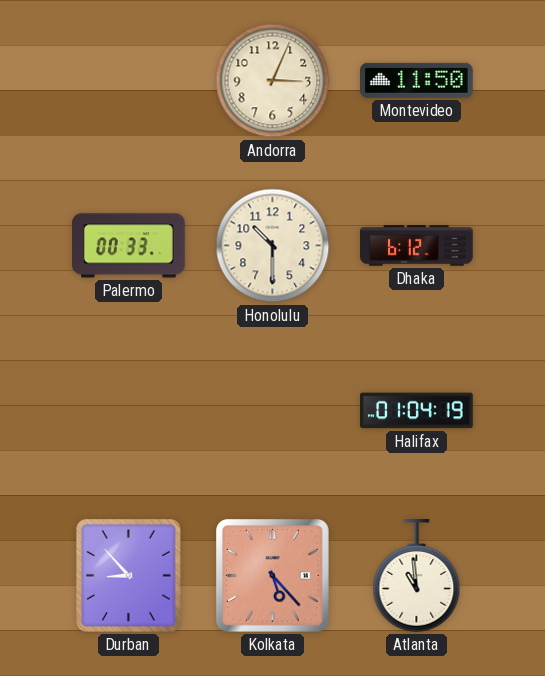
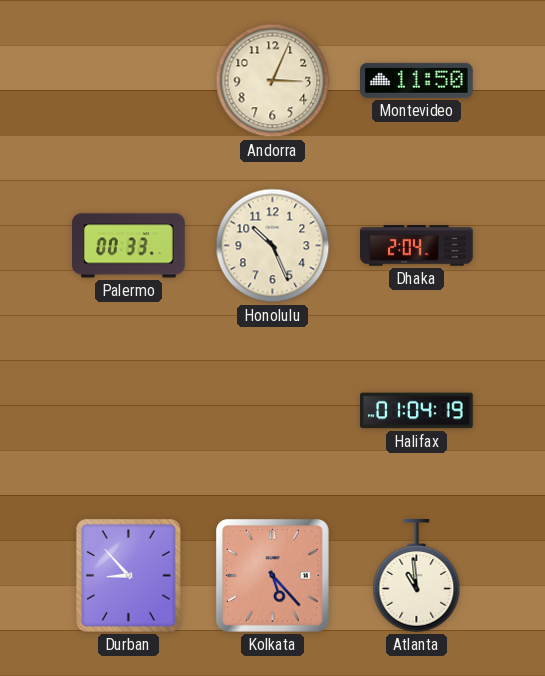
Honolulu: 10:30 -> 10:26
Dhaka: 6:12 -> 2:04
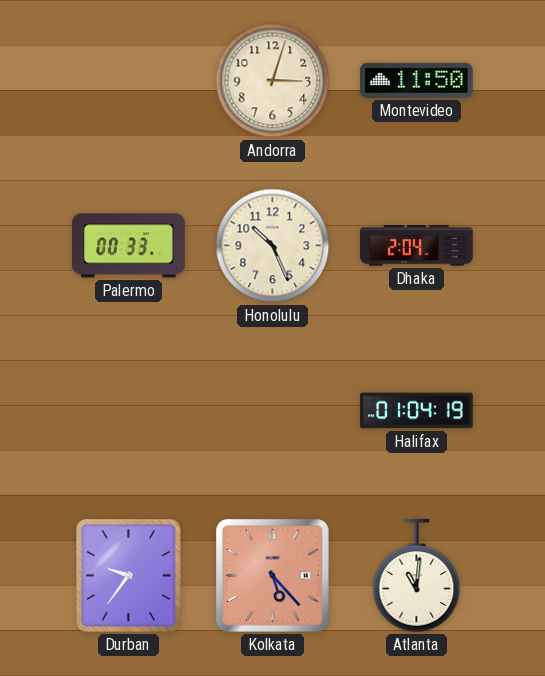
Andorra: 3:04 -> 3:03
Durban: 8:53 -> 9:36
Atlanta: 10:59 -> 11:01
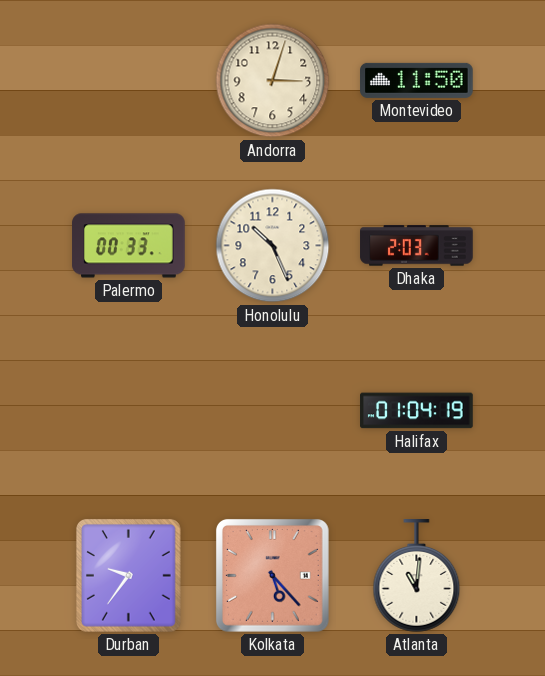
Dhaka: 2:04 -> 2:03
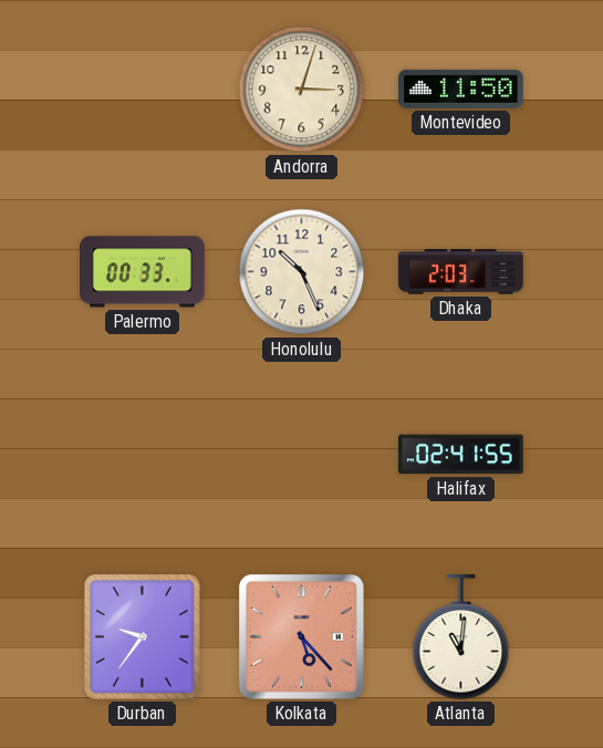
Halifax: 01:04 -> 02:41
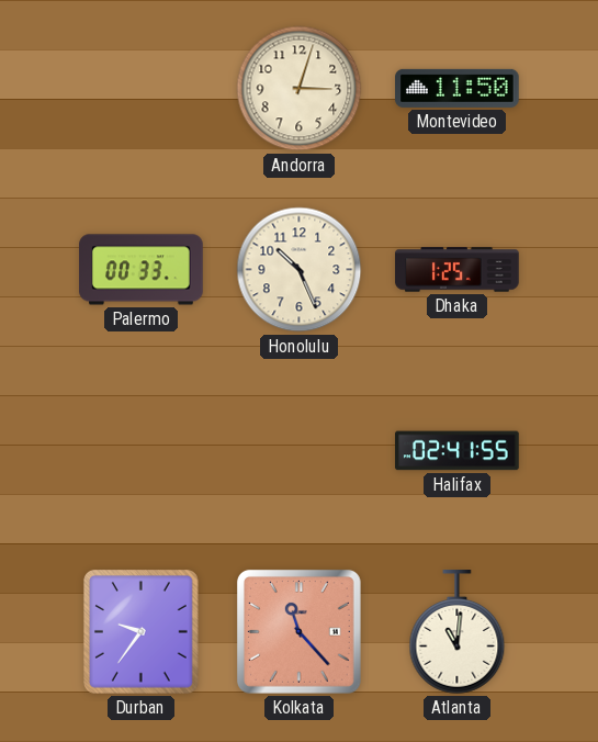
Dhaka: 2:03 -> 1:25
Kolkata: 5:23 -> 11:23
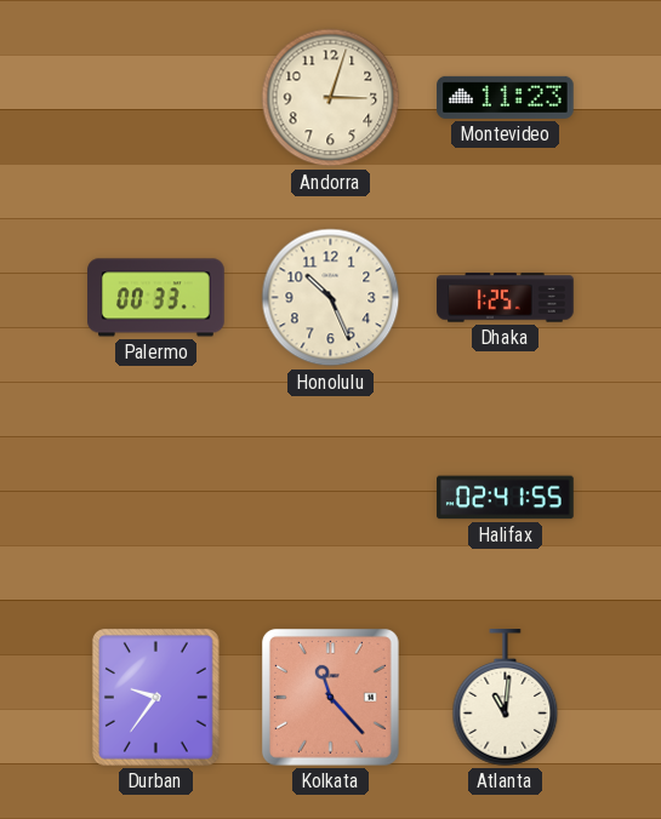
Montevideo: 11:50 -> 11:23
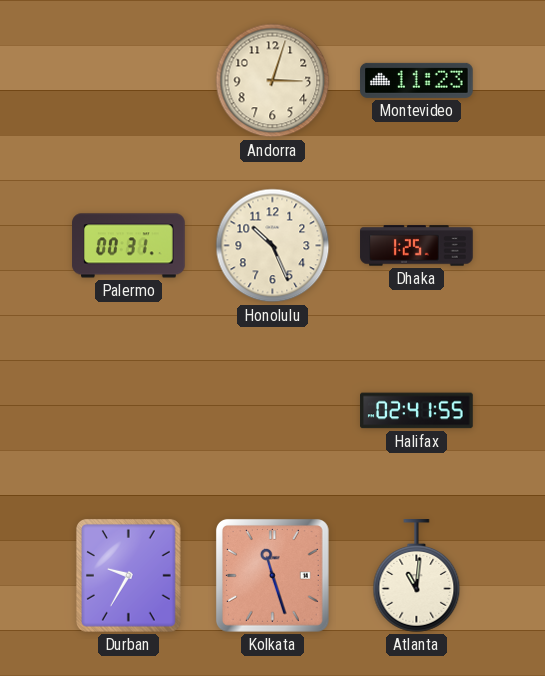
Palermo: 00:33 -> 00:31
Durban: 9:36 -> 9:35
Kolkata: 11:23 -> 11:27
